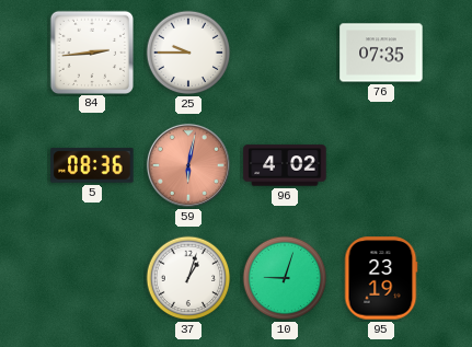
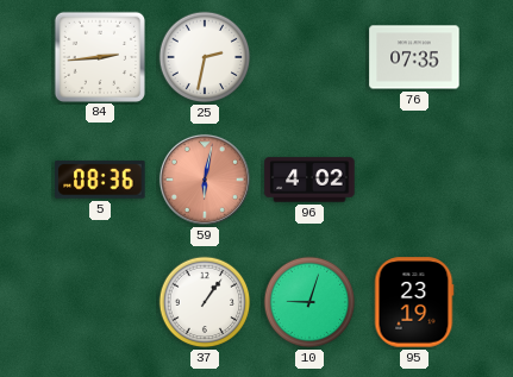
25: 9:45 -> 2:32
37: 1:03 -> 1:06
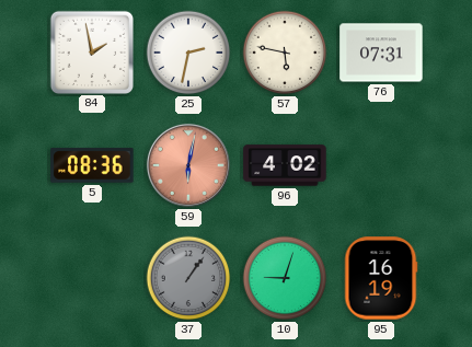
84: 2:44 -> 1:58
57: none -> 5:47
76: 07:35 -> 07:31
37 dial: white -> grey
95: 23:19 -> 16:19
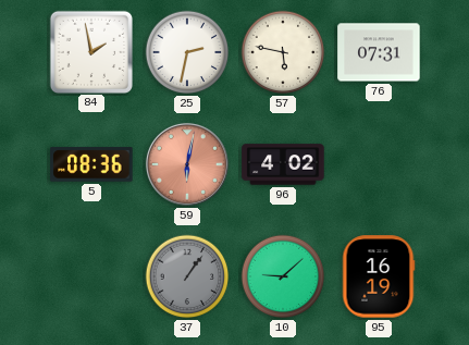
10: 9:03 -> 9:08
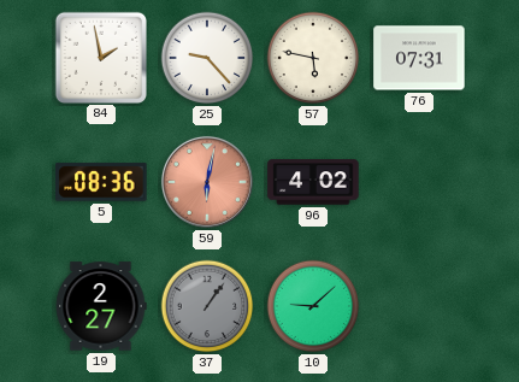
25: 2:32 -> 9:23
19: none -> 2:27
95: 16:19 -> none
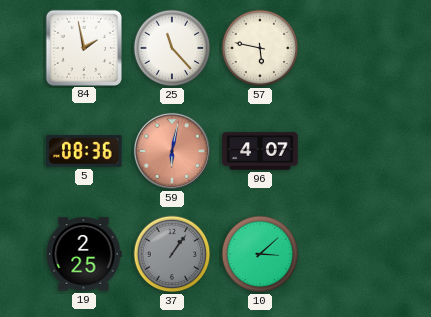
25: 9:23 -> 11:23
76: 07:31 -> none
96: 4:02 -> 4:07
19: 2:27 -> 2:25
10: 9:08 -> 3:08
